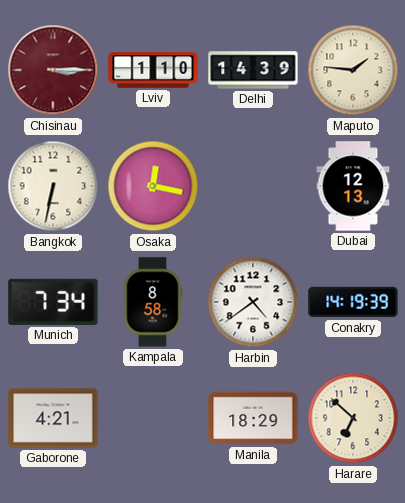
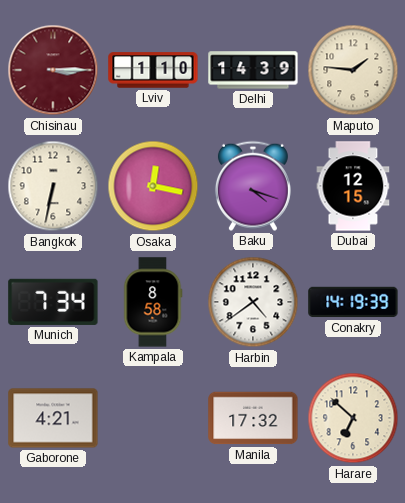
Baku: none -> 4:18
Dubai: 12:13 -> 12:15
Manila: 18:29 -> 17:32
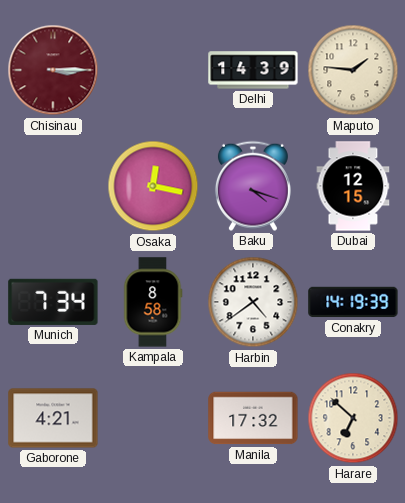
Lviv: 1:10 -> none
Bangkok: 6:32 -> none
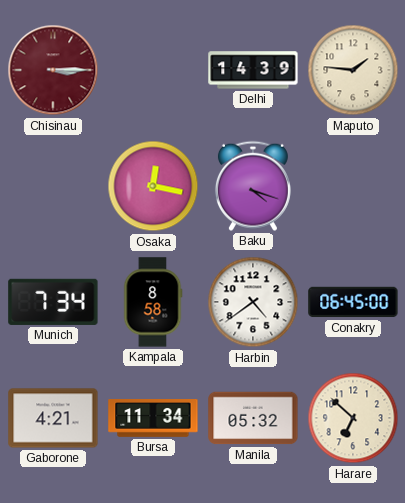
Dubai: 12:15 -> none
Conakry: 14:19 -> 06:45
Bursa: none -> 11:34
Manila: 17:32 -> 05:32
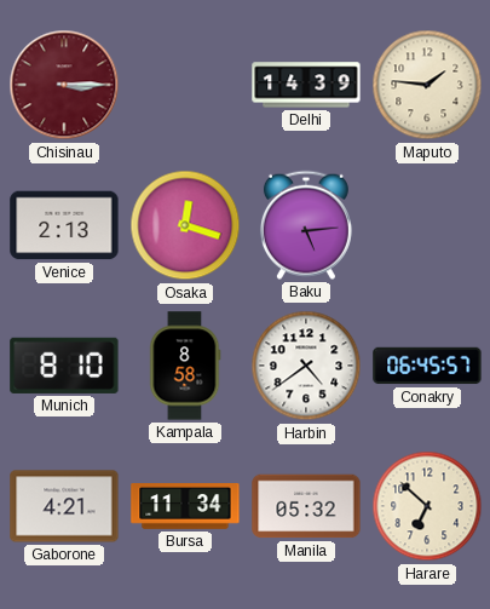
Venice: none -> 2:13
Osaka: 12:17 -> 12:18
Baku: 4:18 -> 5:14
Munich: 7:34 -> 8:10
Conakry: 06:45:00 -> 06:45:57
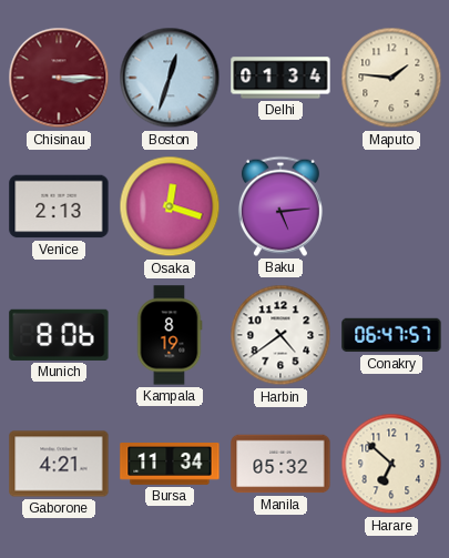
Boston: none -> 12:33
Delhi: 14:39 -> 01:34
Munich: 8:10 -> 8:06
Kampala: 8:58 -> 8:19
Conakry: 06:45 -> 06:47
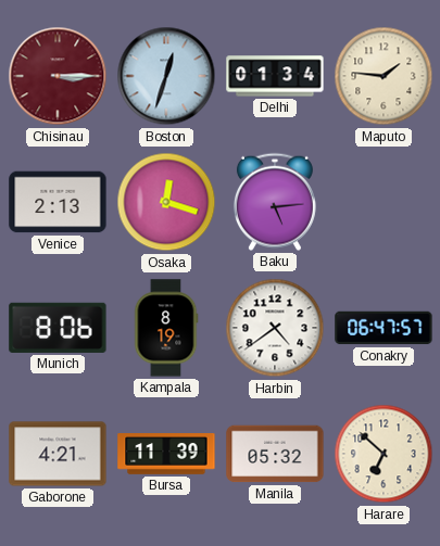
Bursa: 11:34 -> 11:39
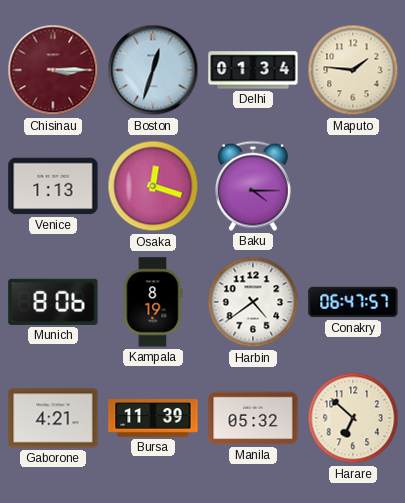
Venice: 2:13 -> 1:13
Baku: 5:14 -> 4:15
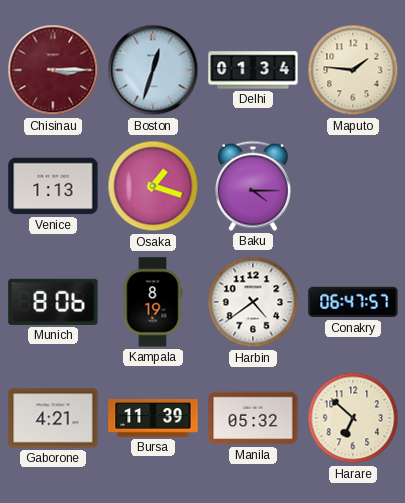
Osaka: 12:18 -> 1:18
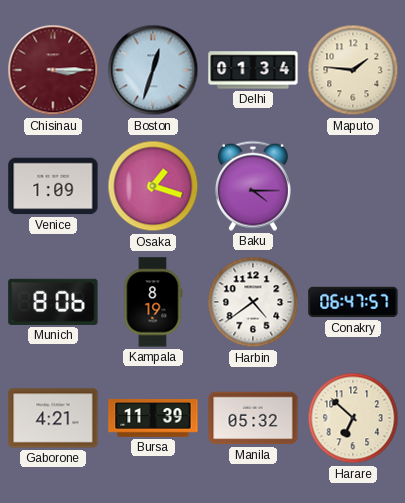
Venice: 1:13 -> 1:09
